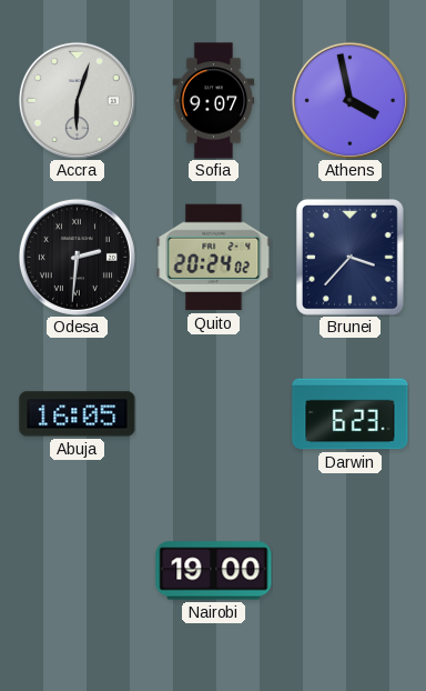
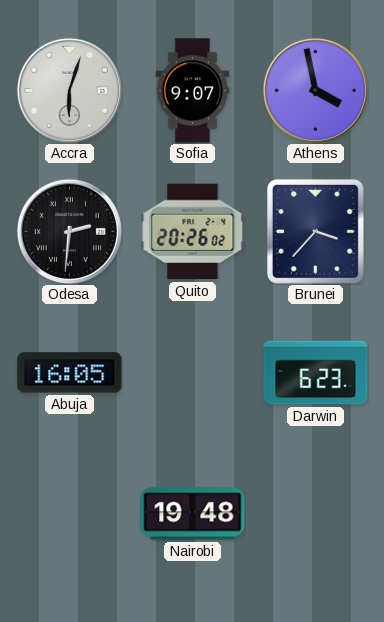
Quito: 20:24 -> 20:26
Nairobi: 19:00 -> 19:48
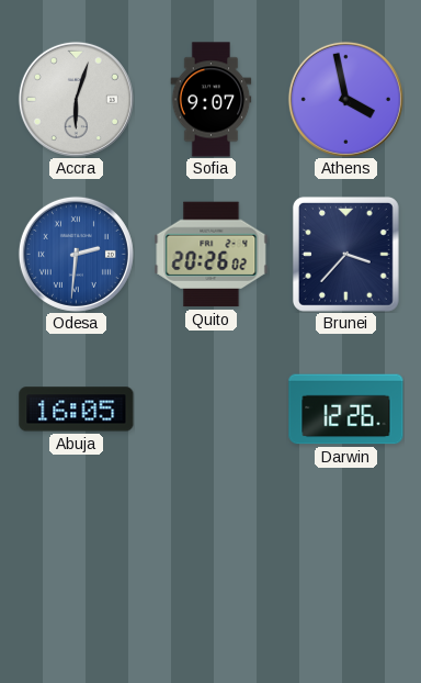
Odesa dial: black -> blue
Darwin: 6:23 -> 12:26
Nairobi: 19:48 -> none
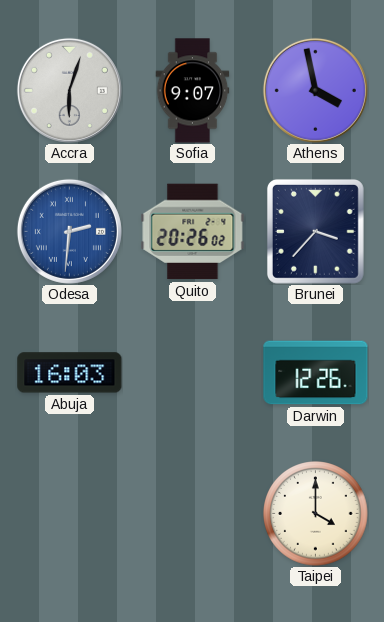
Abuja: 16:05 -> 16:03
Taipei: none -> 4:00
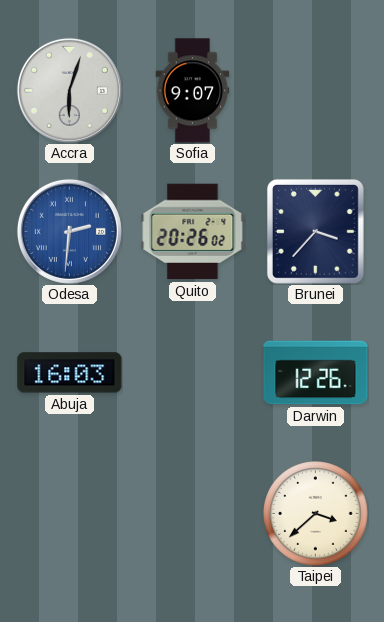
Athens: 3:58 -> none
Taipei: 4:00 -> 3:38
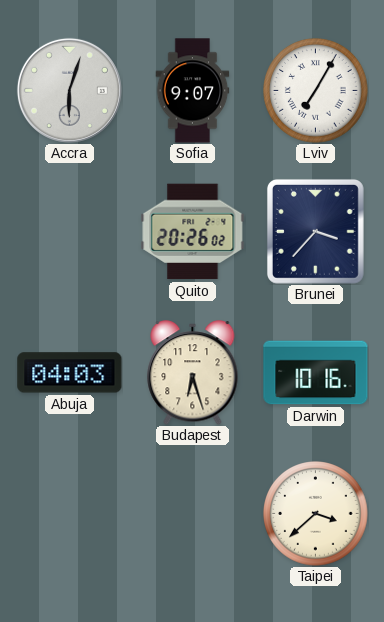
Lviv: none -> 7:05
Odesa: 2:31 -> none
Abuja: 16:03 -> 04:03
Budapest: none -> 6:27
Darwin: 12:26 -> 10:16
